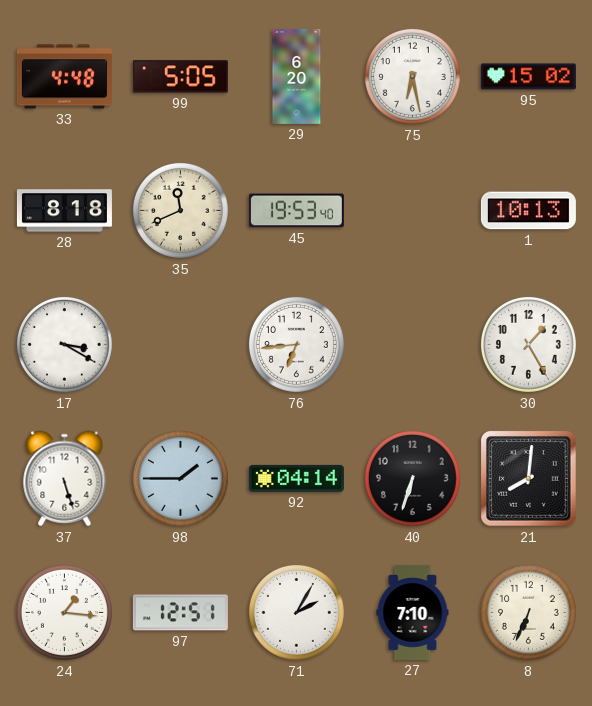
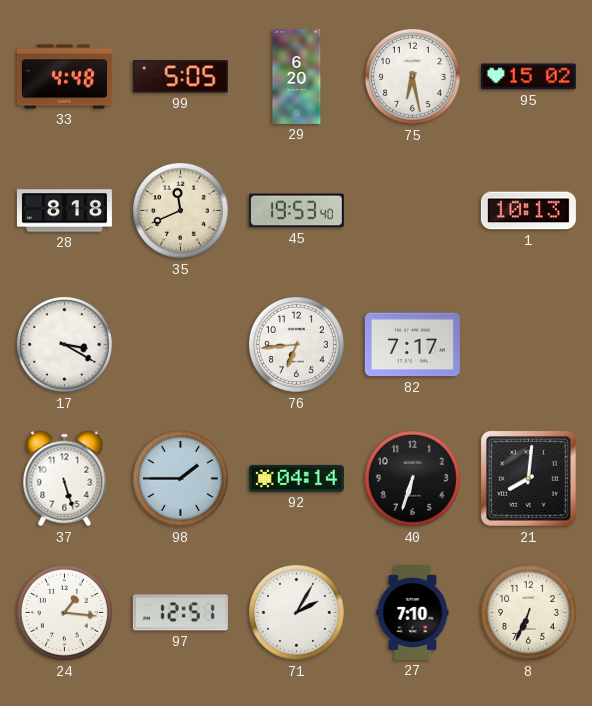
82: none -> 7:17
30: 1:25 -> none
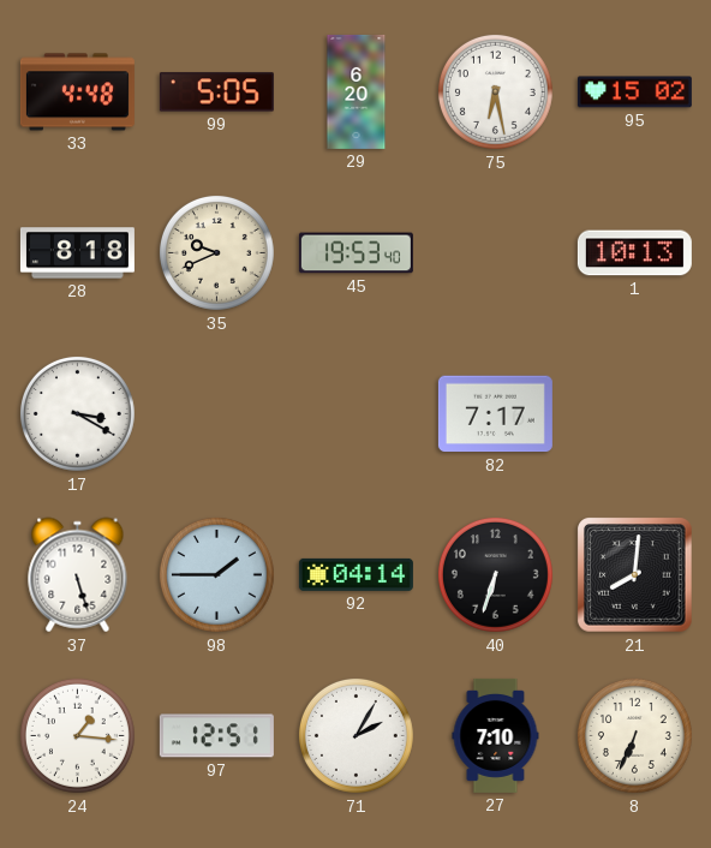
35: 11:41 -> 9:41
76: 6:44 -> none
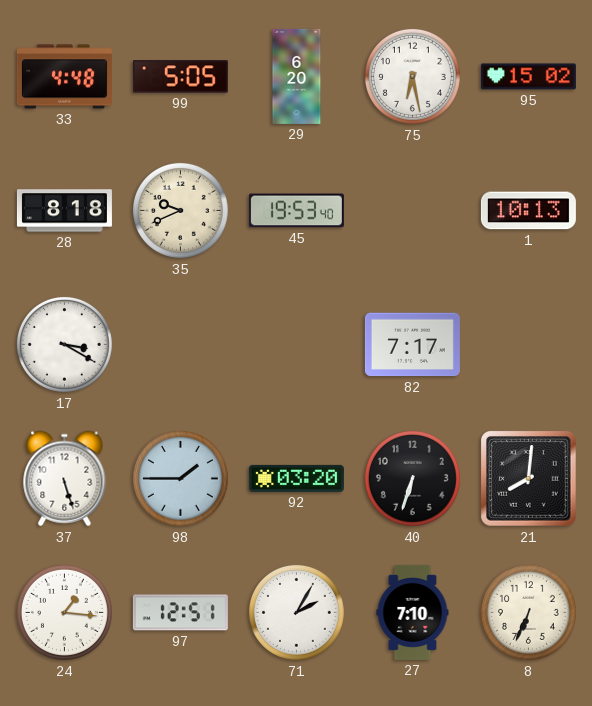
92: 04:14 -> 03:20
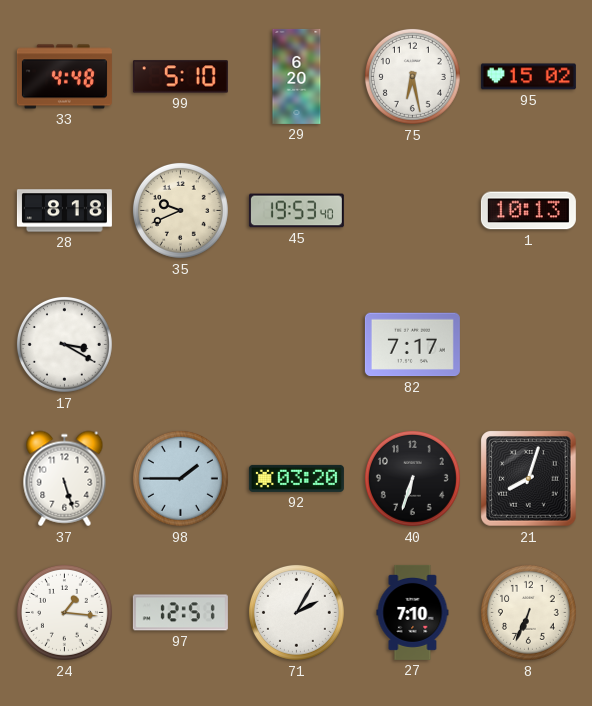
99: 5:05 -> 5:10
21: 8:01 -> 8:03
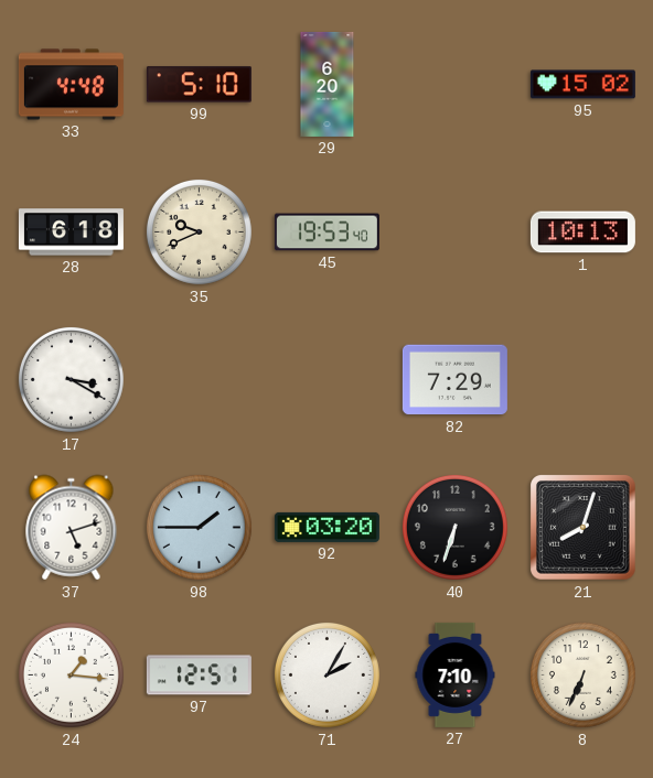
75: 6:28 -> none
28: 8:18 -> 6:18
82: 7:17 -> 7:29
37: 5:27 -> 5:12
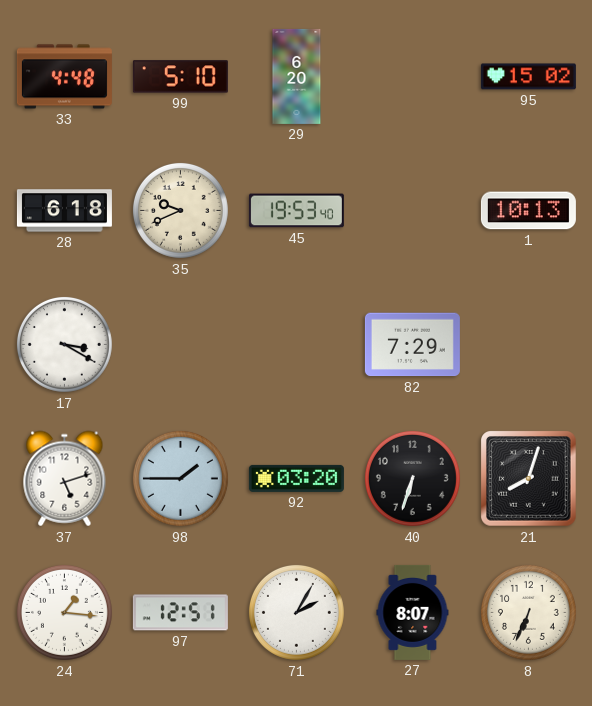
27: 7:10 -> 8:07
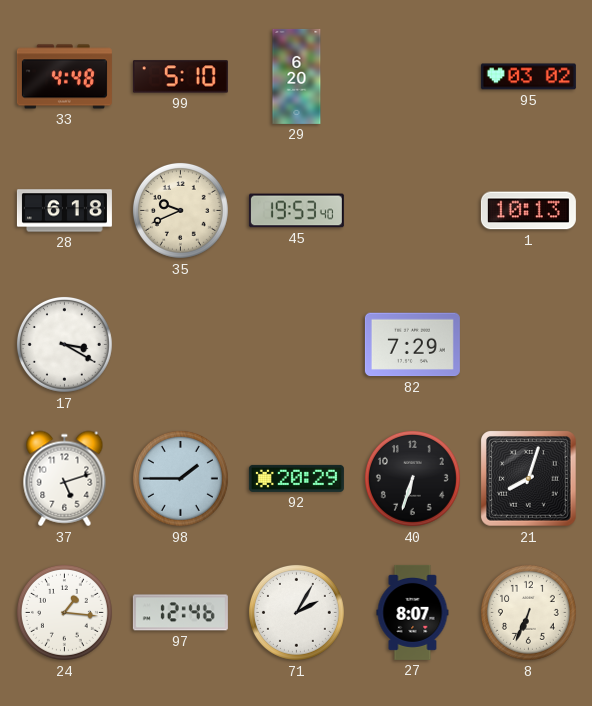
95: 15:02 -> 03:02
92: 03:20 -> 20:29
97: 12:51 -> 12:46
